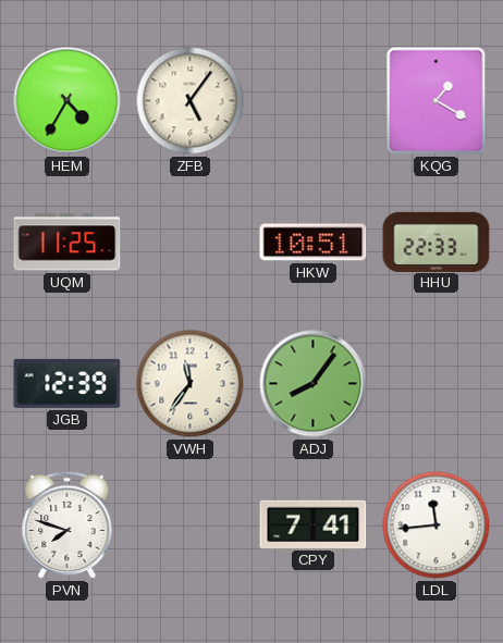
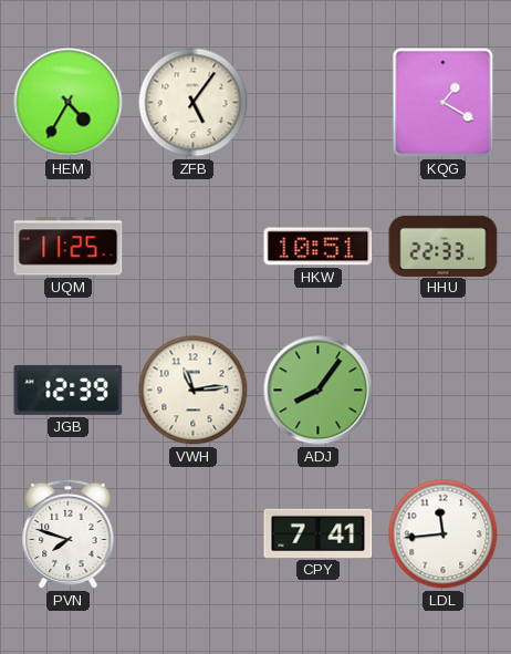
VWH: 11:36 -> 11:14
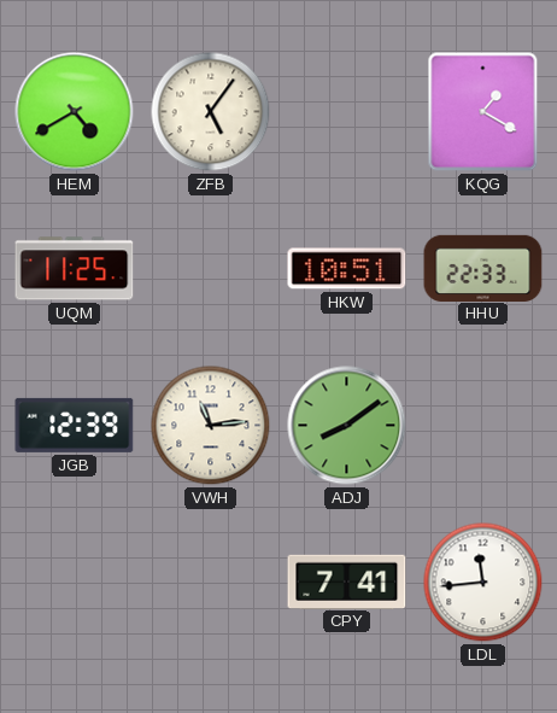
HEM: 4:35 -> 4:40
ADJ: 8:06 -> 8:09
PVN: 7:48 -> none
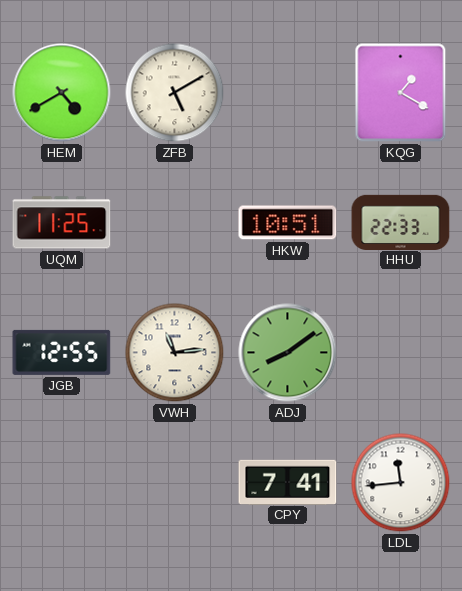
ZFB: 5:06 -> 5:10
JGB: 12:39 -> 12:55
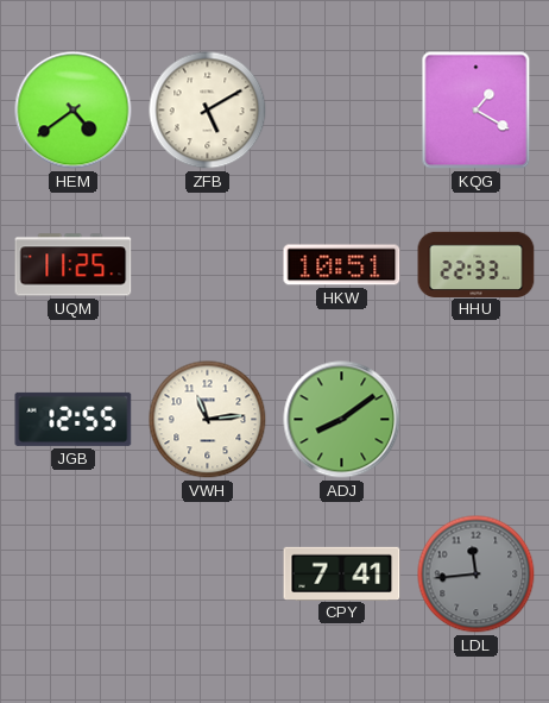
HEM: 4:40 -> 4:39
LDL dial: white -> grey
